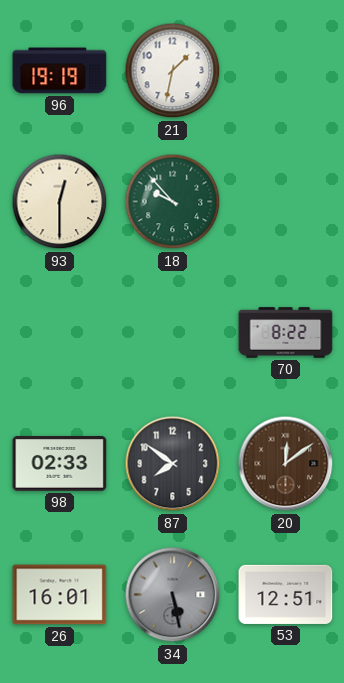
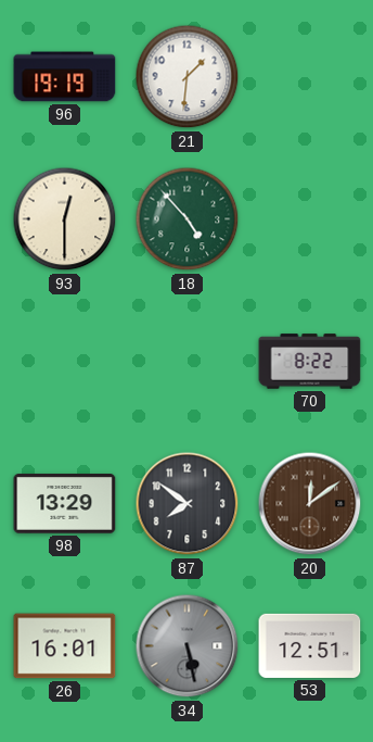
21: 1:32 -> 1:31
18: 9:53 -> 4:53
98: 02:33 -> 13:29
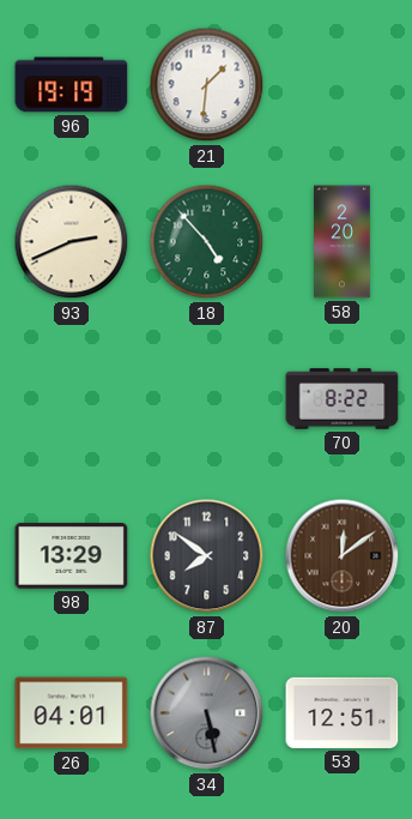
93: 12:30 -> 2:41
58: none -> 2:20
26: 16:01 -> 04:01
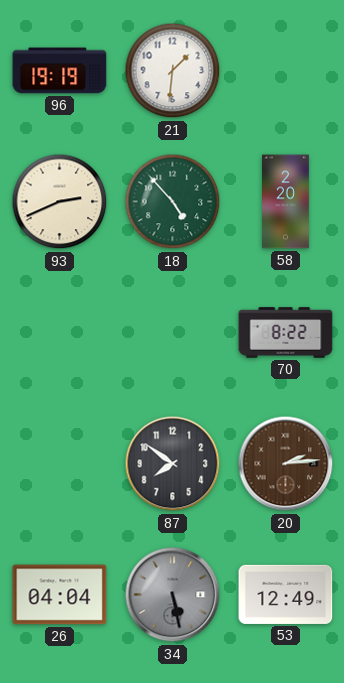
98: 13:29 -> none
20: 12:09 -> 2:14
26: 04:01 -> 04:04
53: 12:51 -> 12:49
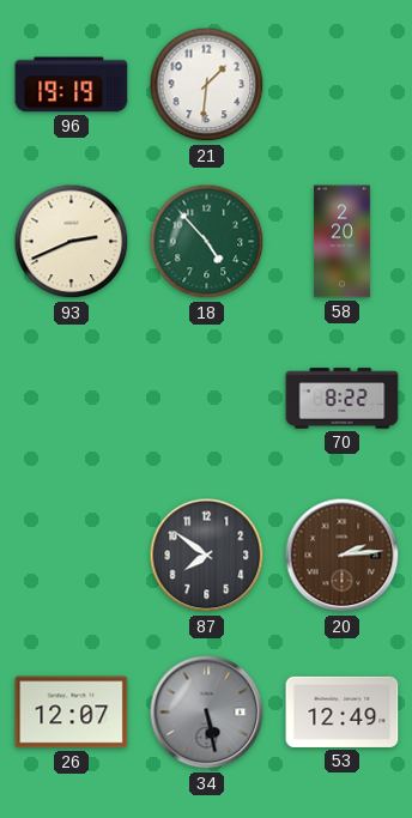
26: 04:04 -> 12:07
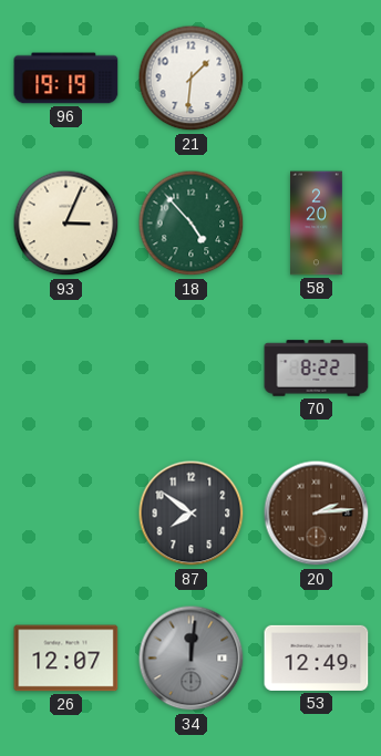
93: 2:41 -> 3:04
34: 5:28 -> 12:01
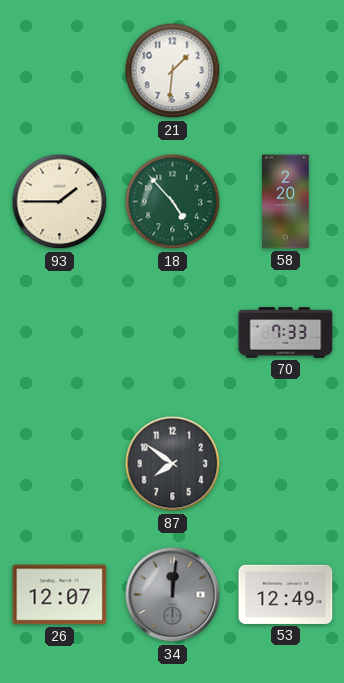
96: 19:19 -> none
93: 3:04 -> 1:45
70: 8:22 -> 7:33
20: 2:14 -> none
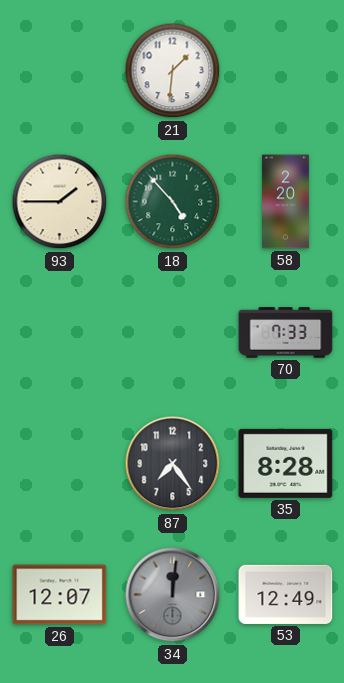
87: 7:51 -> 7:24
35: none -> 8:28
